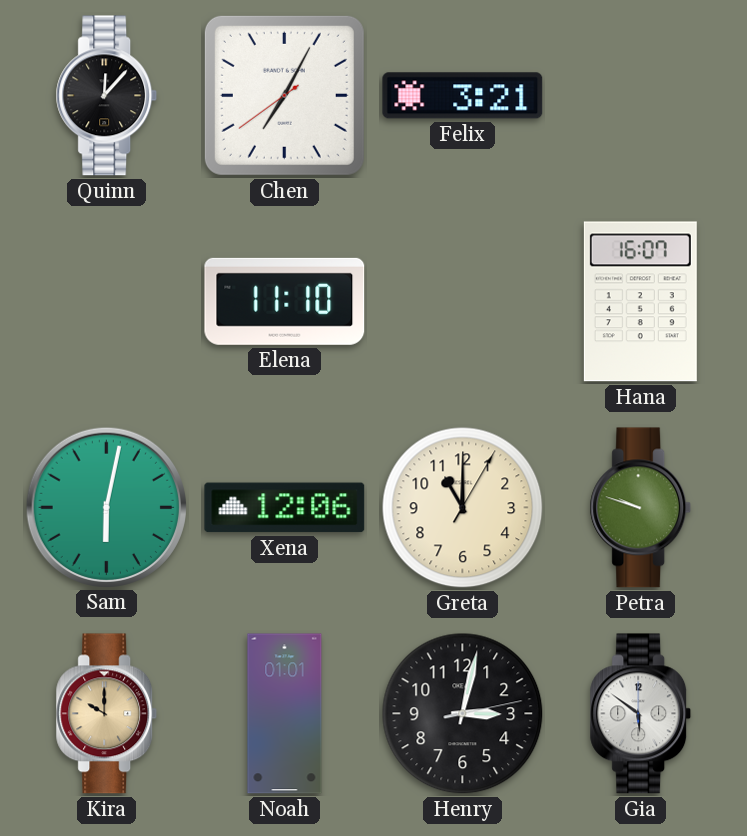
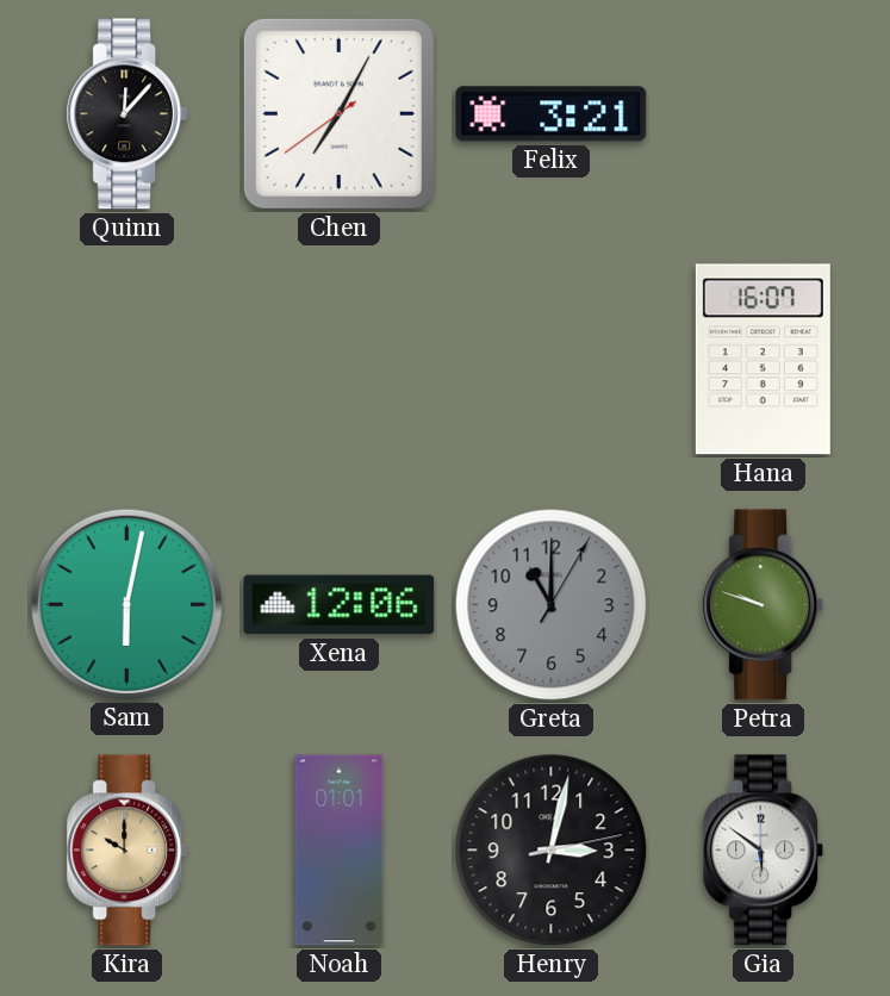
Elena: 11:10 -> none
Greta dial: cream -> grey
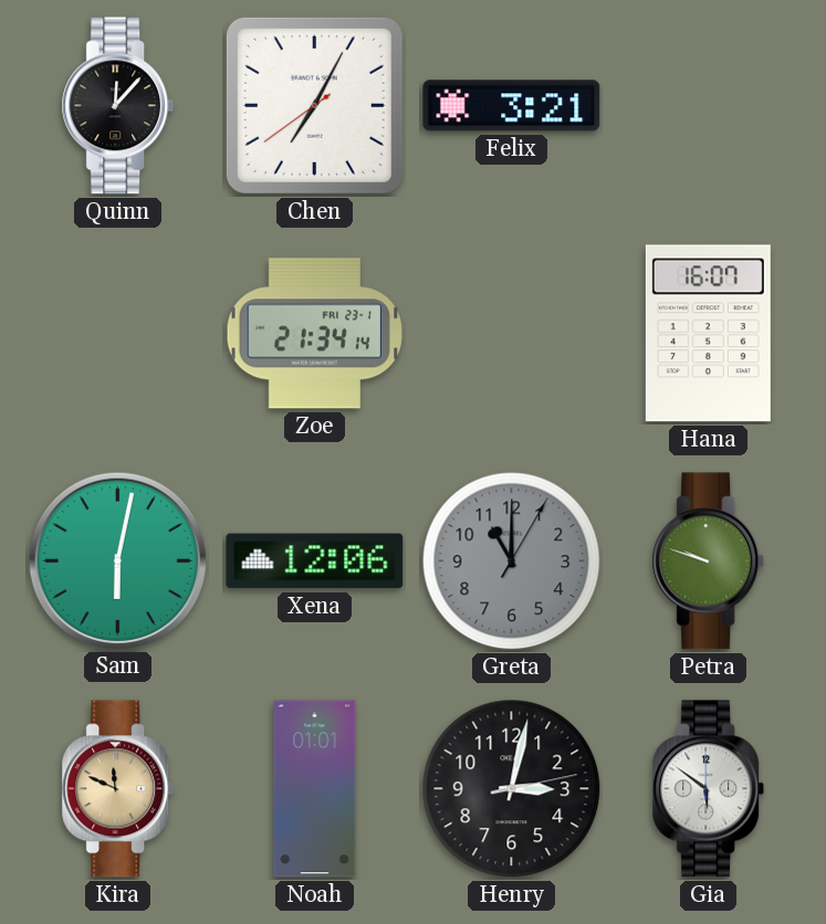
Zoe: none -> 21:34
Kira: 10:00 -> 11:49
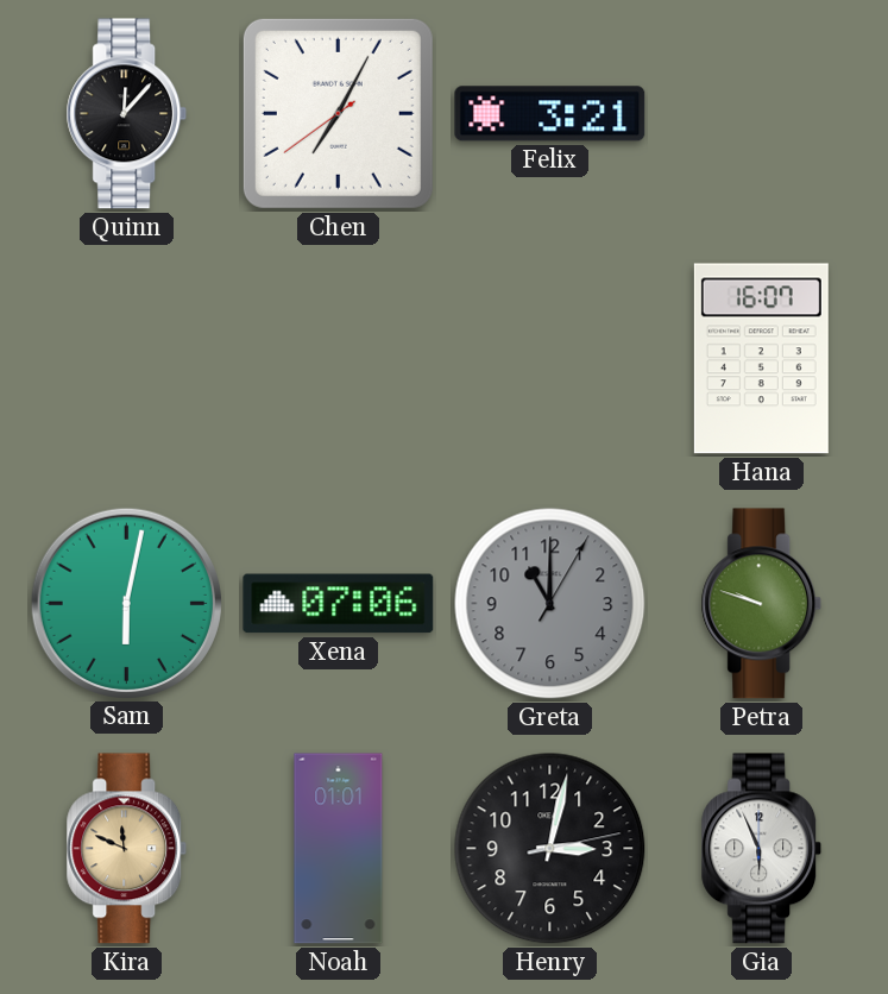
Zoe: 21:34 -> none
Xena: 12:06 -> 07:06
Gia: 5:51 -> 5:56
